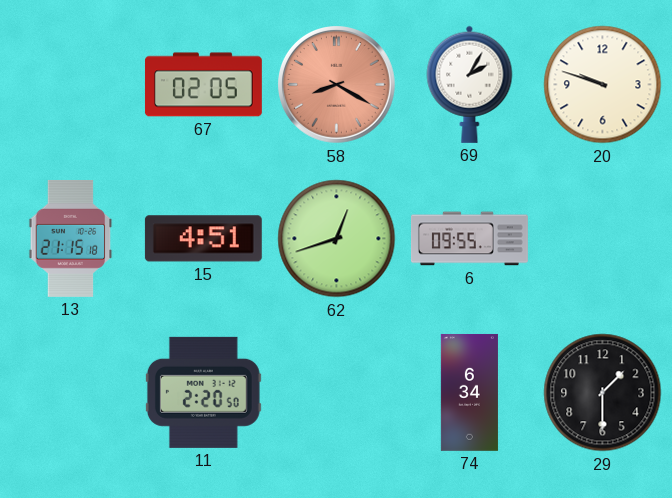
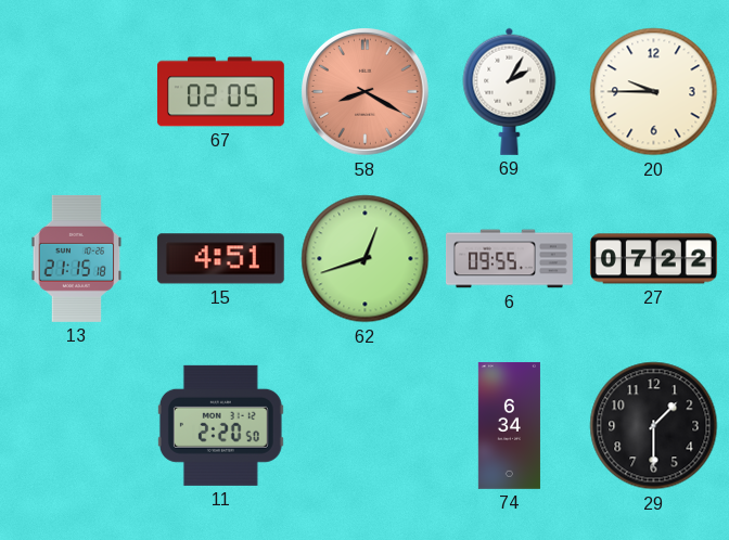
20: 9:48 -> 9:45
27: none -> 07:22
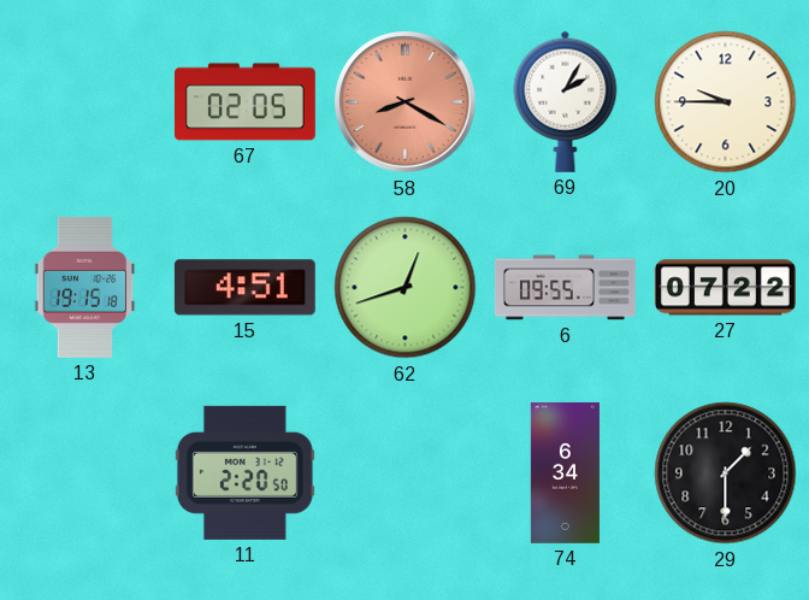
13: 21:15 -> 19:15
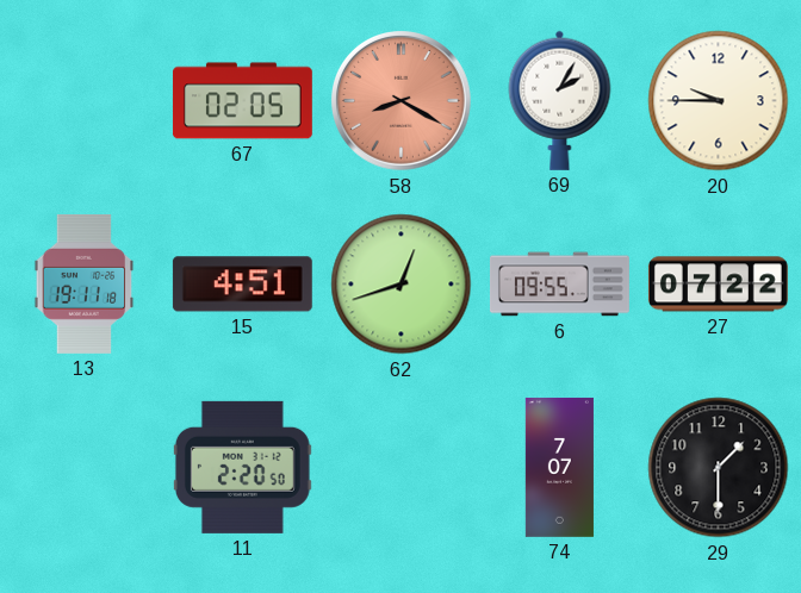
13: 19:15 -> 19:11
74: 6:34 -> 7:07
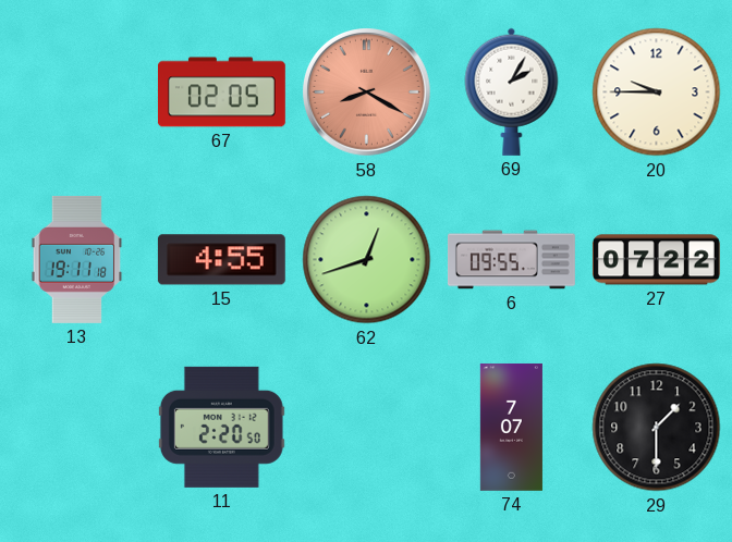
15: 4:51 -> 4:55
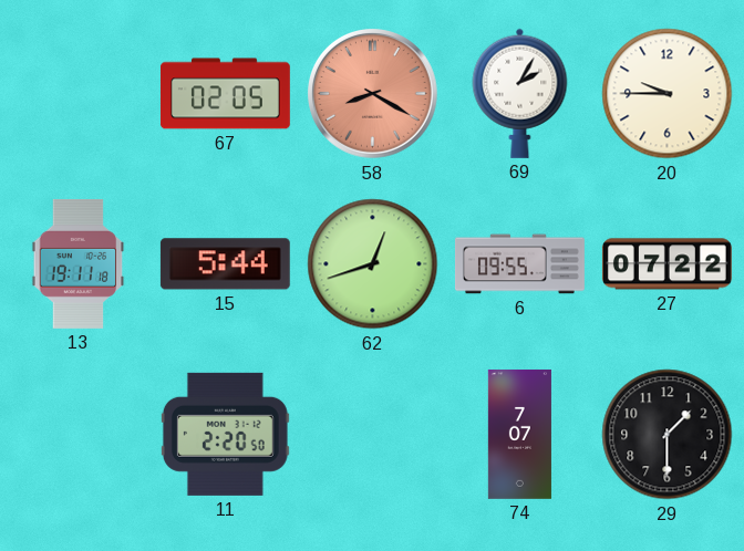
15: 4:55 -> 5:44
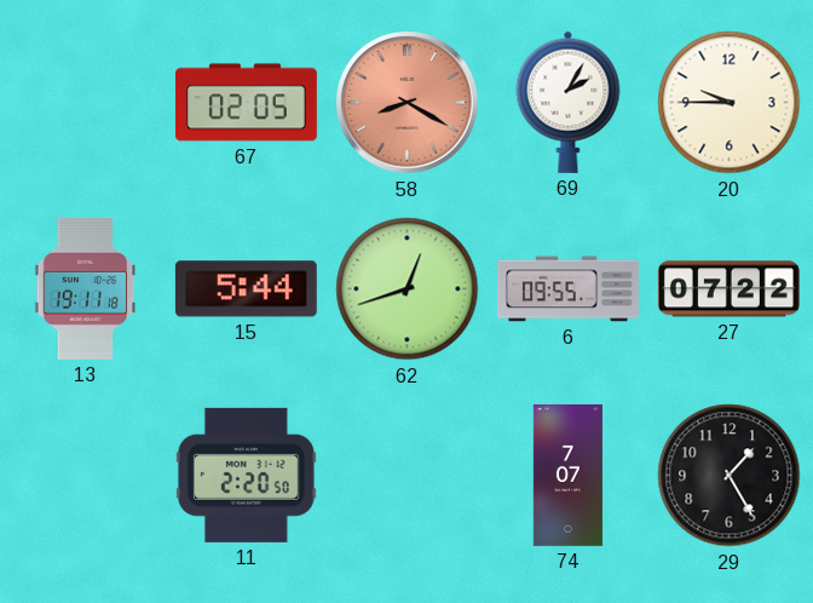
29: 1:30 -> 1:25
